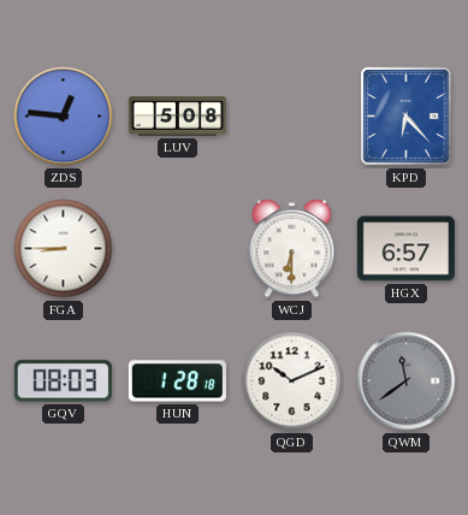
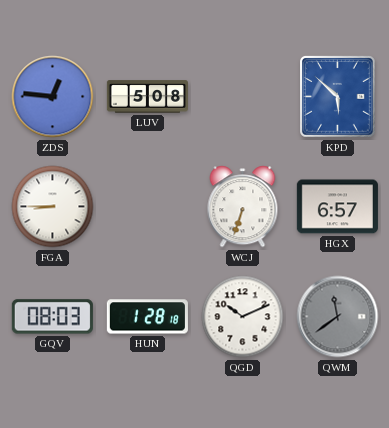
KPD: 6:23 -> 5:52
WCJ: 6:30 -> 6:33
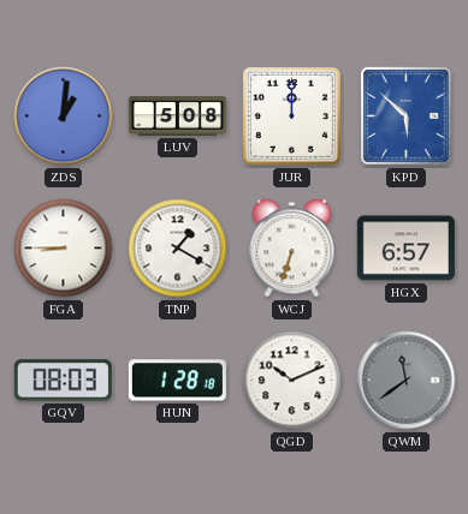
ZDS: 12:46 -> 1:01
JUR: none -> 12:00
TNP: none -> 1:20
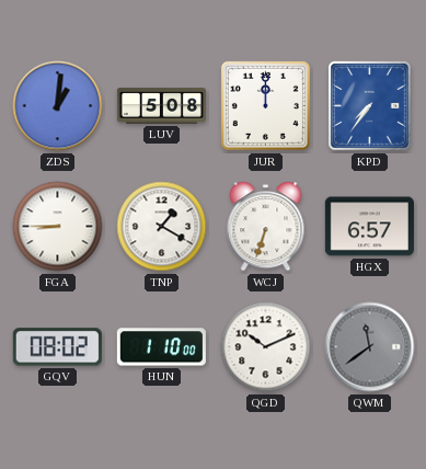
KPD: 5:52 -> 7:36
GQV: 08:03 -> 08:02
HUN: 1:28 -> 1:10
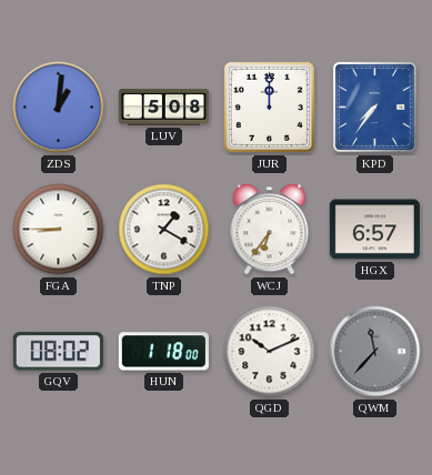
WCJ: 6:33 -> 6:36
HUN: 1:10 -> 1:18
QWM: 11:39 -> 11:37
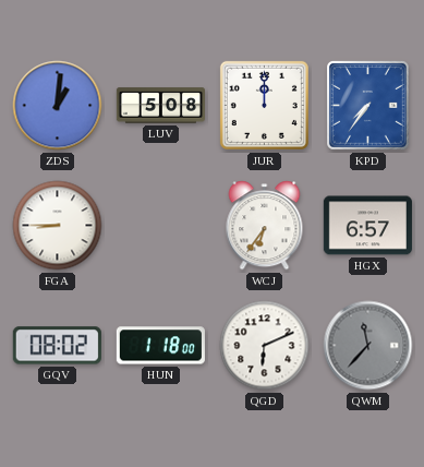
TNP: 1:20 -> none
QGD: 10:11 -> 6:11
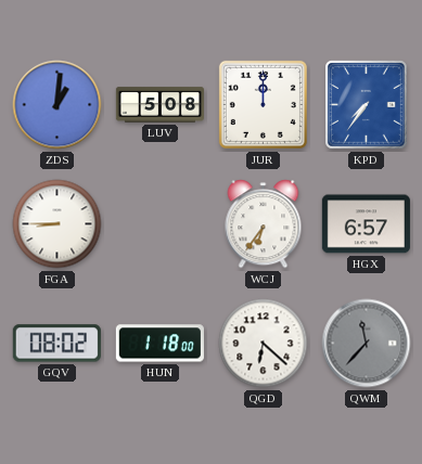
QGD: 6:11 -> 6:22
